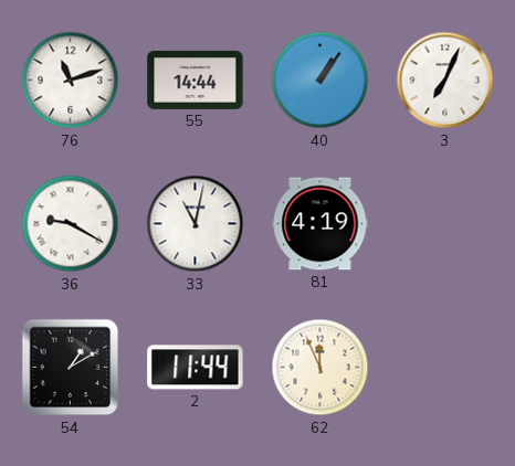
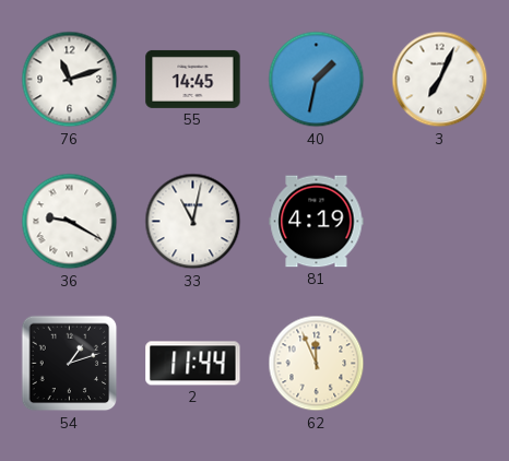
55: 14:44 -> 14:45
40: 1:06 -> 1:32
54: 1:10 -> 1:12
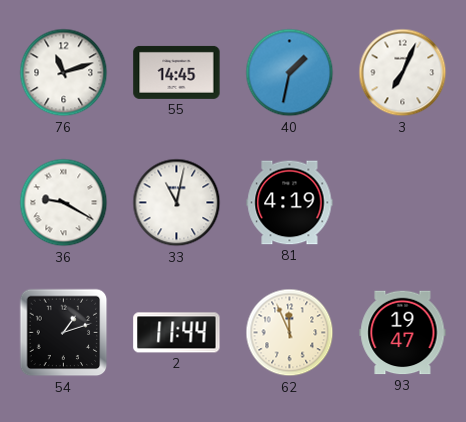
93: none -> 19:47
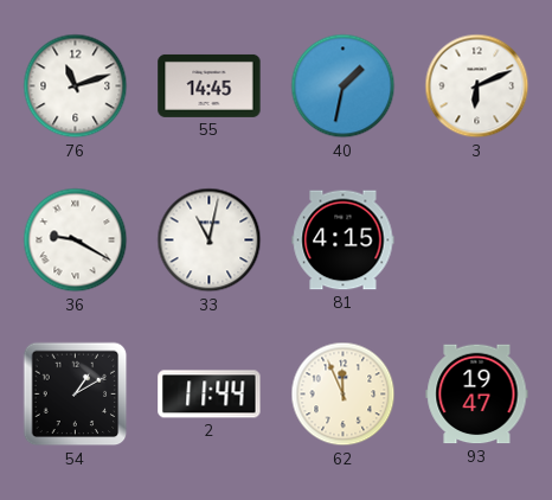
3: 7:04 -> 6:11
81: 4:19 -> 4:15
54: 1:12 -> 1:10
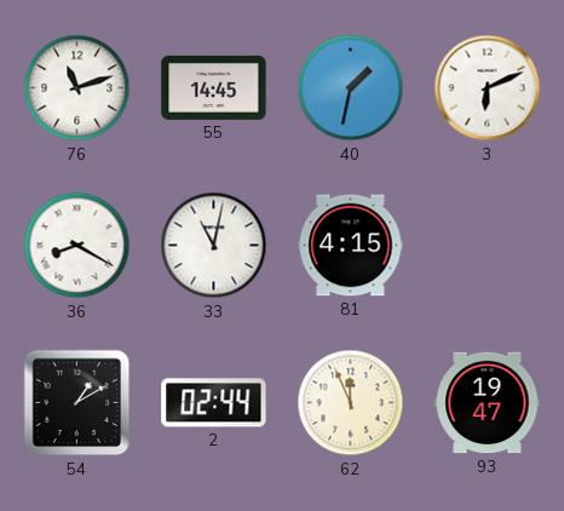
36: 9:20 -> 8:20
2: 11:44 -> 02:44
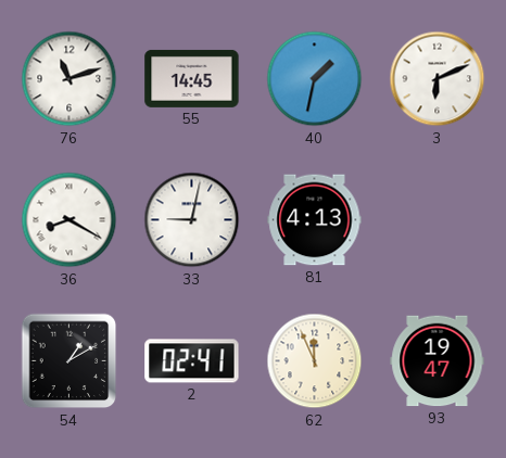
33: 11:02 -> 9:02
81: 4:15 -> 4:13
2: 02:44 -> 02:41
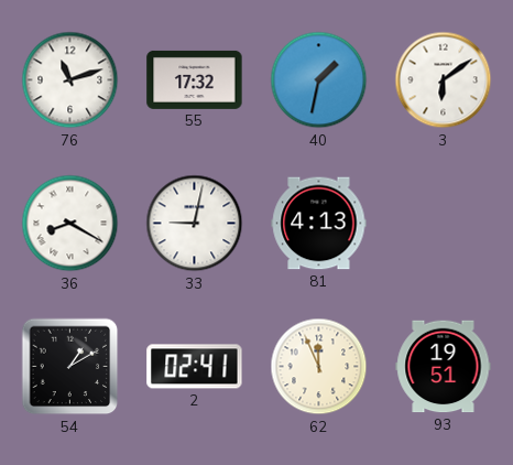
55: 14:45 -> 17:32
3: 6:11 -> 6:09
93: 19:47 -> 19:51
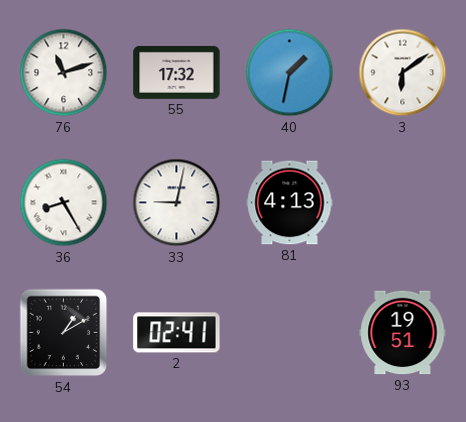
36: 8:20 -> 8:25
62: 11:56 -> none
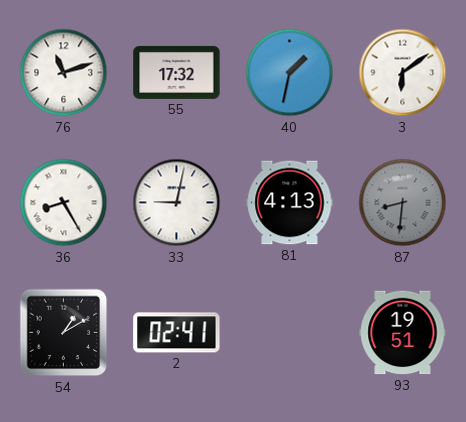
87: none -> 8:31
